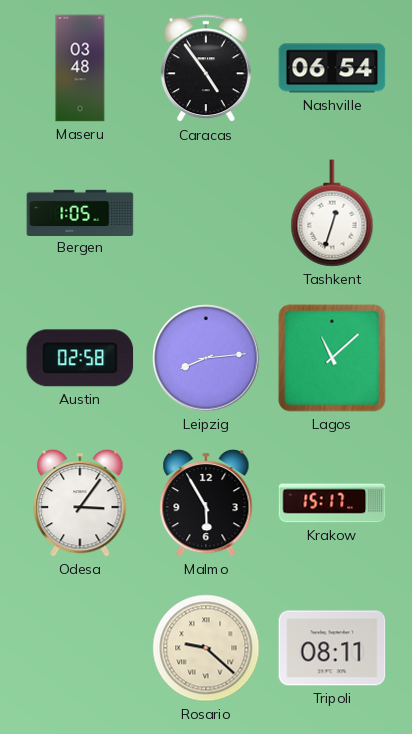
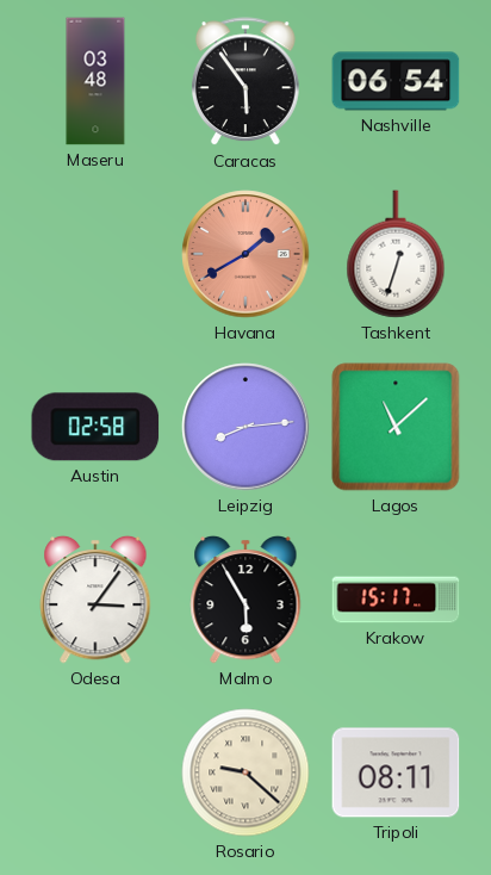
Caracas: 4:54 -> 5:54
Bergen: 1:05 -> none
Havana: none -> 1:40
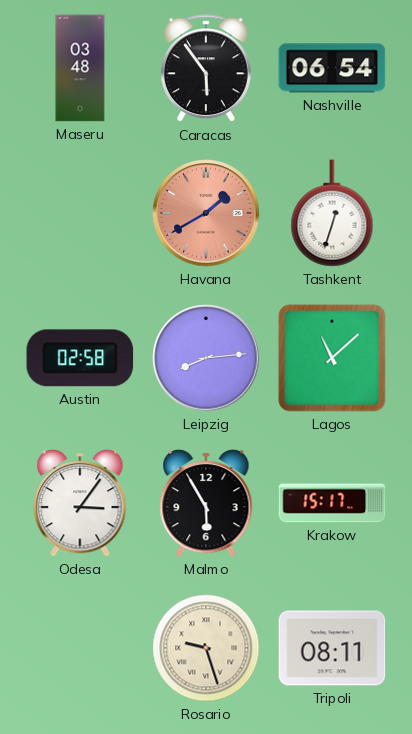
Rosario: 9:22 -> 9:27
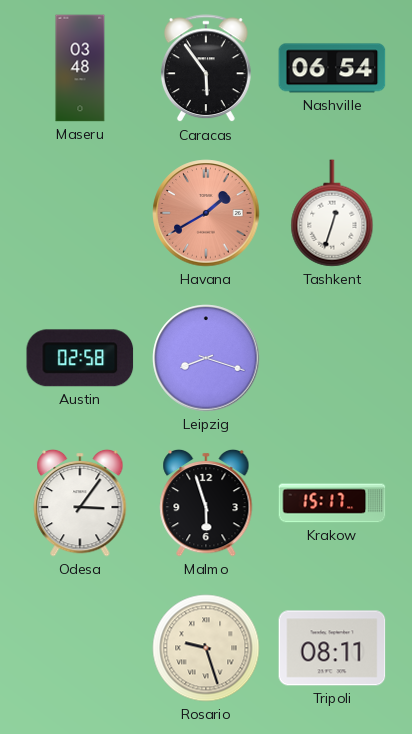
Leipzig: 8:14 -> 8:18
Lagos: 11:08 -> none
Malmo: 5:55 -> 5:57
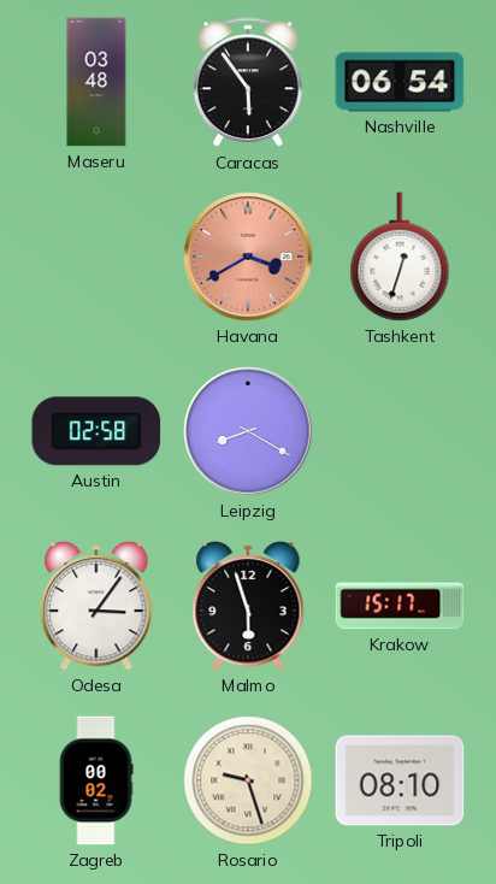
Havana: 1:40 -> 3:40
Leipzig: 8:18 -> 8:20
Zagreb: none -> 00:02
Tripoli: 08:11 -> 08:10
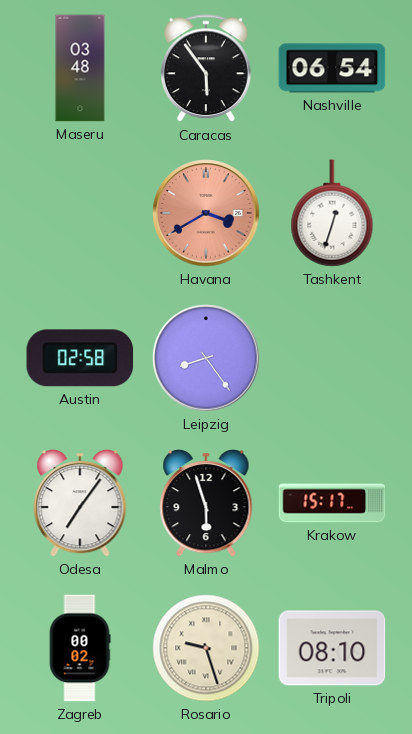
Leipzig: 8:20 -> 8:24
Odesa: 3:06 -> 7:06
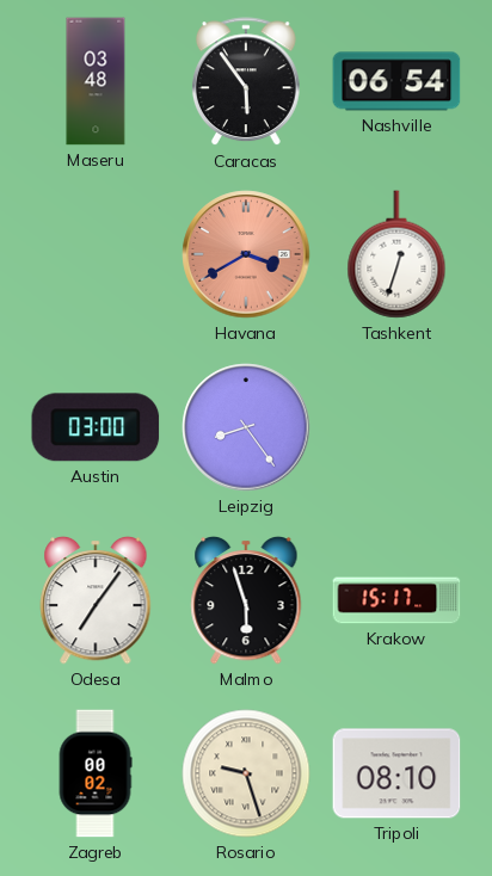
Austin: 02:58 -> 03:00
